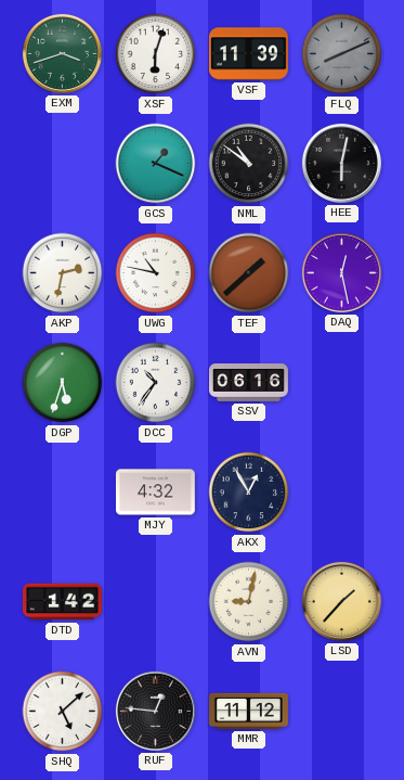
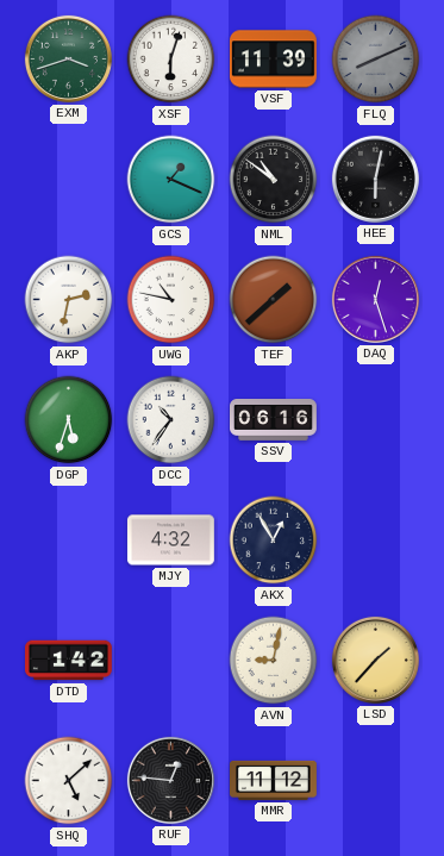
DAQ: 12:28 -> 12:27
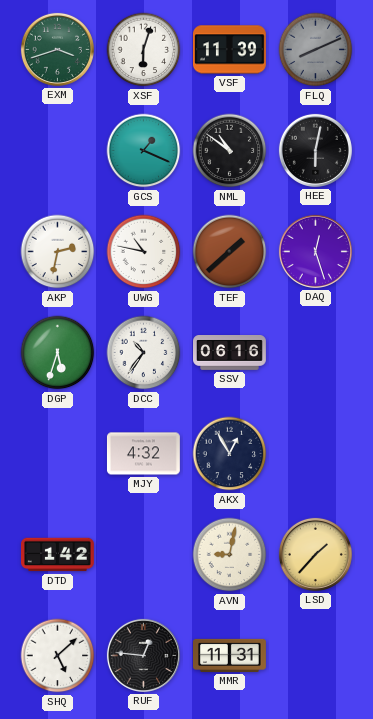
MMR: 11:12 -> 11:31
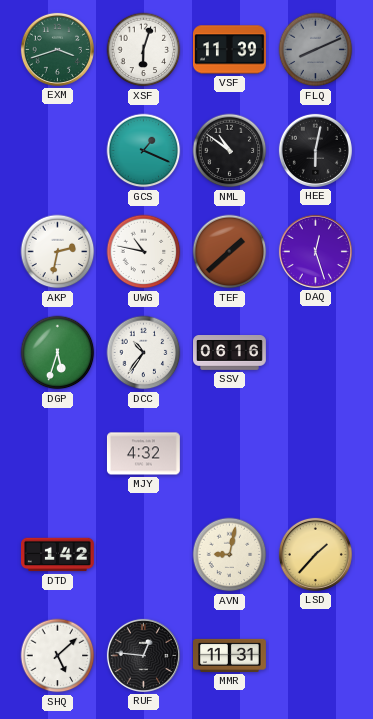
AKX: 12:55 -> none
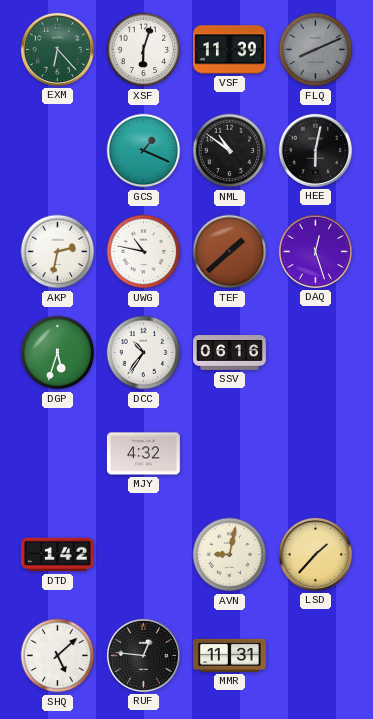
EXM: 3:42 -> 6:23
